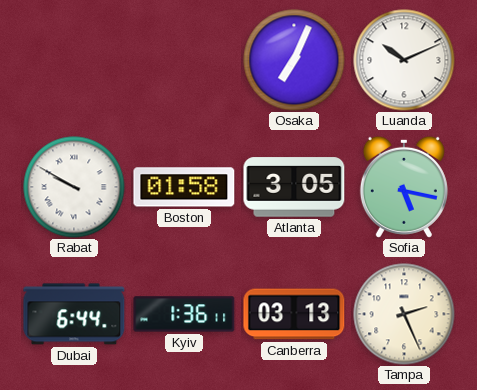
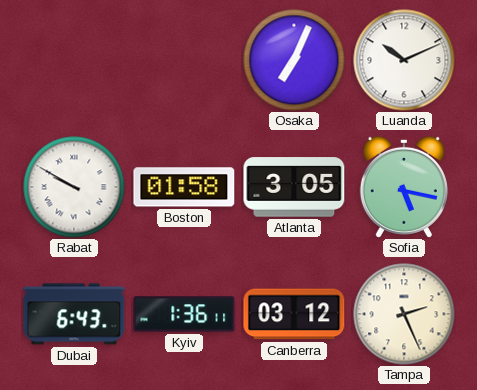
Dubai: 6:44 -> 6:43
Canberra: 03:13 -> 03:12
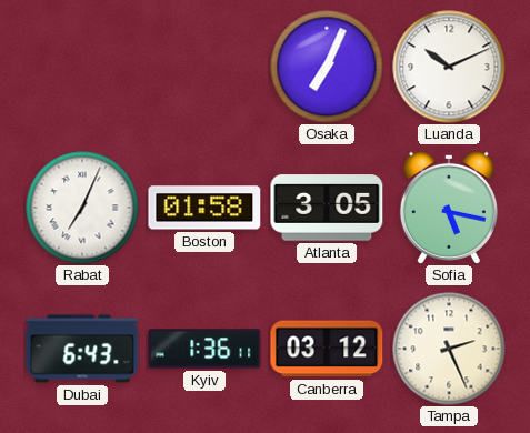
Rabat: 9:50 -> 7:04
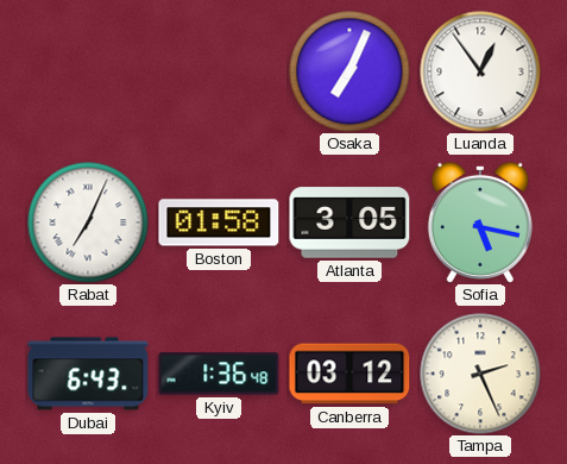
Luanda: 10:11 -> 12:54
Kyiv: 1:36:11 -> 1:36:48
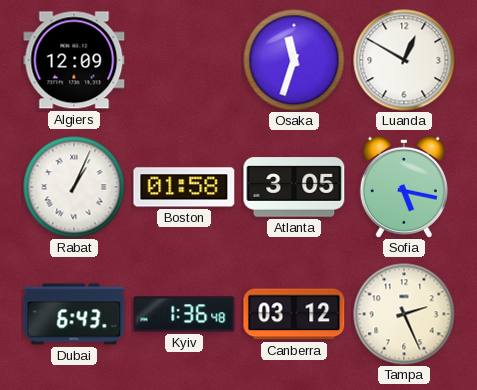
Algiers: none -> 12:09
Osaka: 7:04 -> 11:33
Luanda: 12:54 -> 12:50
Rabat: 7:04 -> 1:04
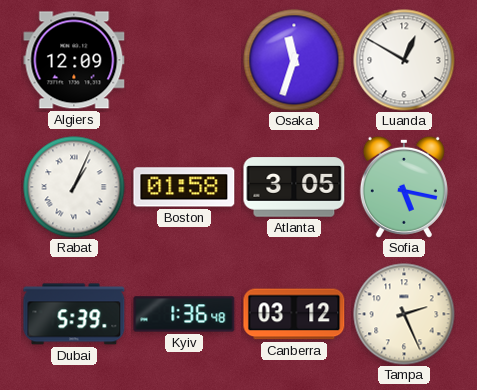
Dubai: 6:43 -> 5:39
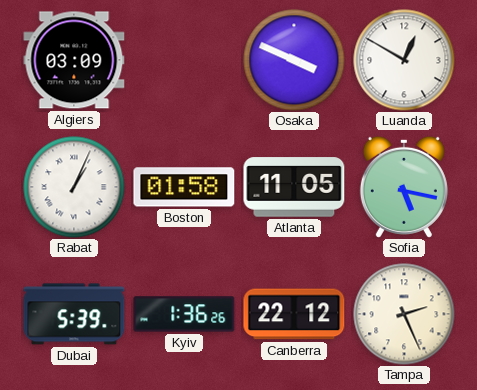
Algiers: 12:09 -> 03:09
Osaka: 11:33 -> 3:49
Atlanta: 3:05 -> 11:05
Kyiv: 1:36:48 -> 1:36:26
Canberra: 03:12 -> 22:12
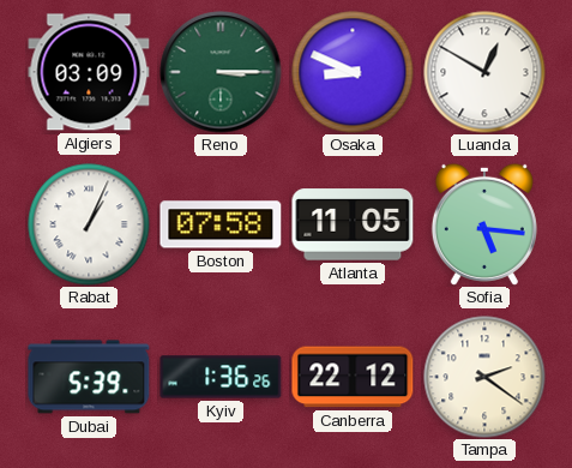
Reno: none -> 3:15
Osaka: 3:49 -> 8:49
Boston: 01:58 -> 07:58
Sofia: 5:17 -> 5:16
Tampa: 2:26 -> 2:21
